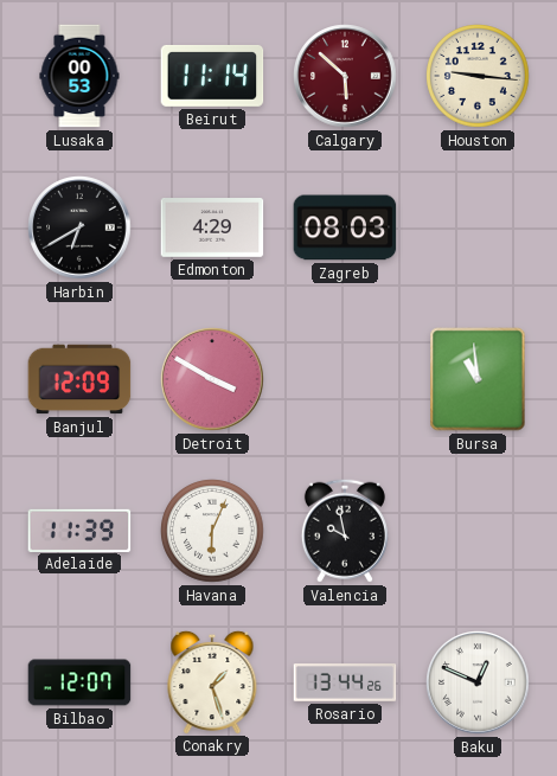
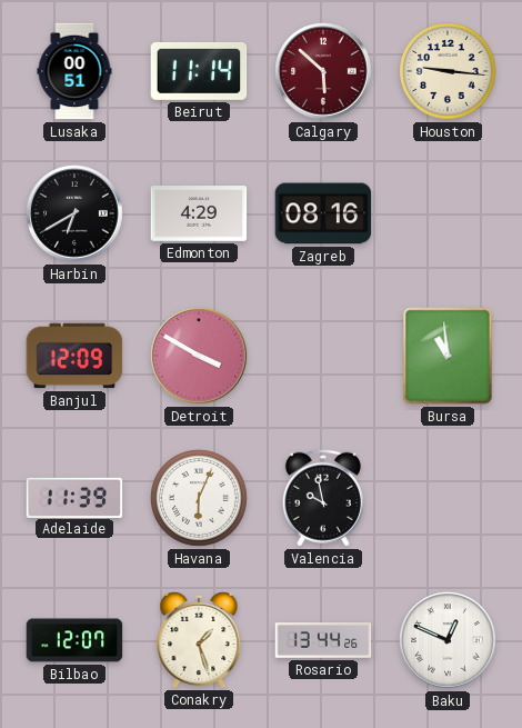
Lusaka: 00:53 -> 00:51
Zagreb: 08:03 -> 08:16
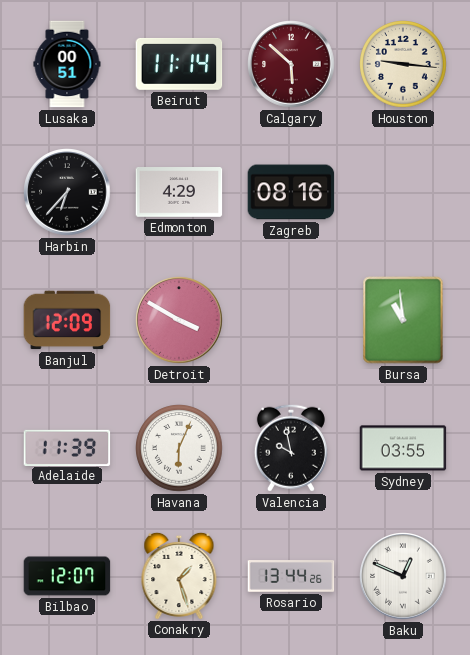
Harbin: 6:40 -> 6:37
Sydney: none -> 03:55
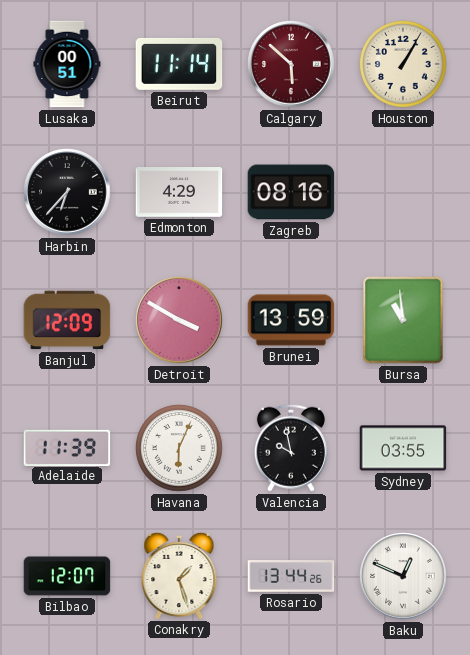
Houston: 9:16 -> 1:05
Brunei: none -> 13:59
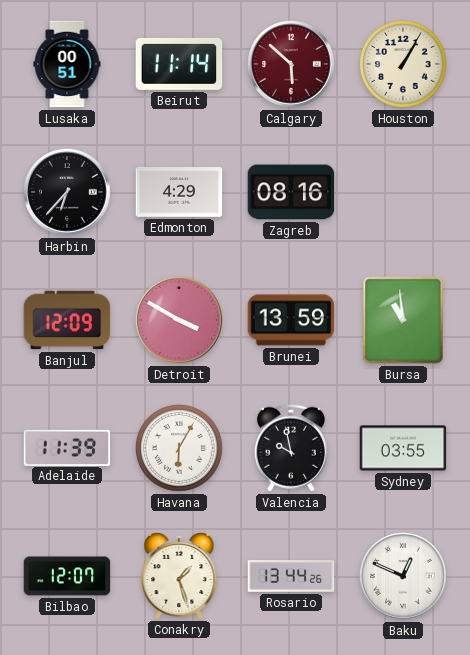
Havana: 6:04 -> 6:05
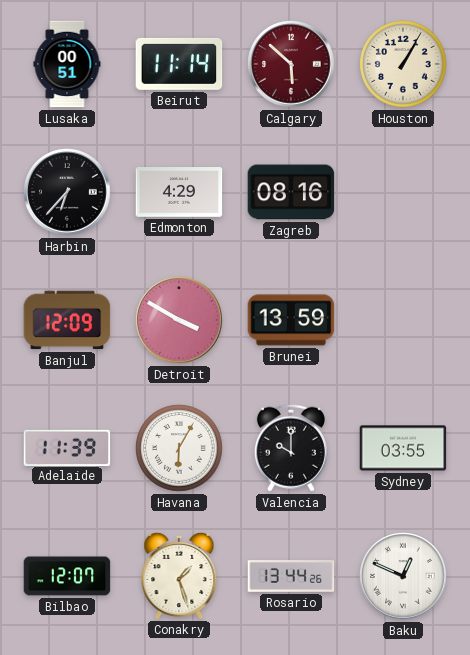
Bursa: 10:59 -> none
Valencia: 9:58 -> 10:00
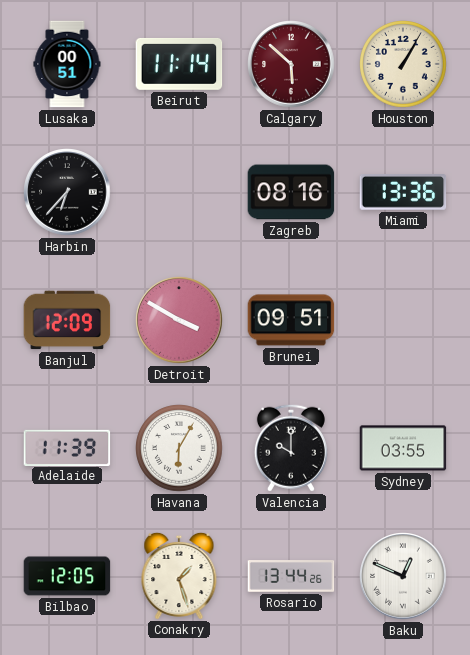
Edmonton: 4:29 -> none
Miami: none -> 13:36
Brunei: 13:59 -> 09:51
Bilbao: 12:07 -> 12:05
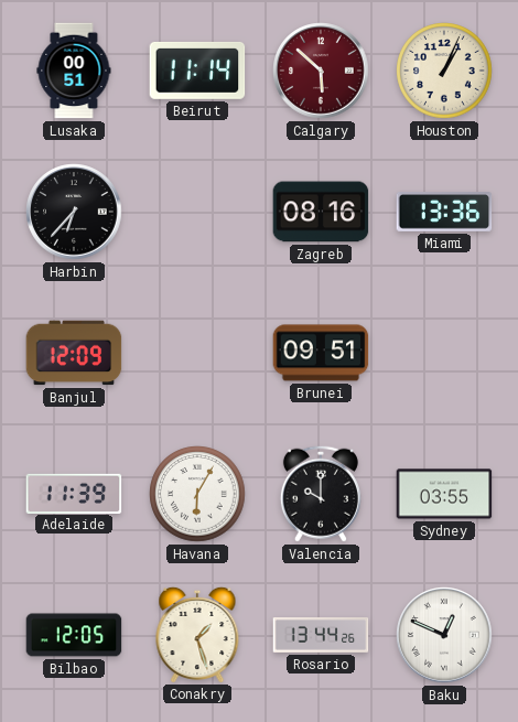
Houston: 1:05 -> 1:04
Detroit: 3:50 -> none
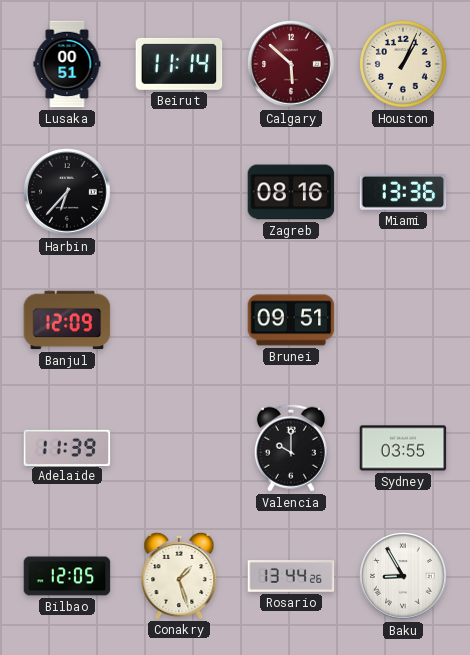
Havana: 6:05 -> none
Baku: 12:49 -> 8:55
